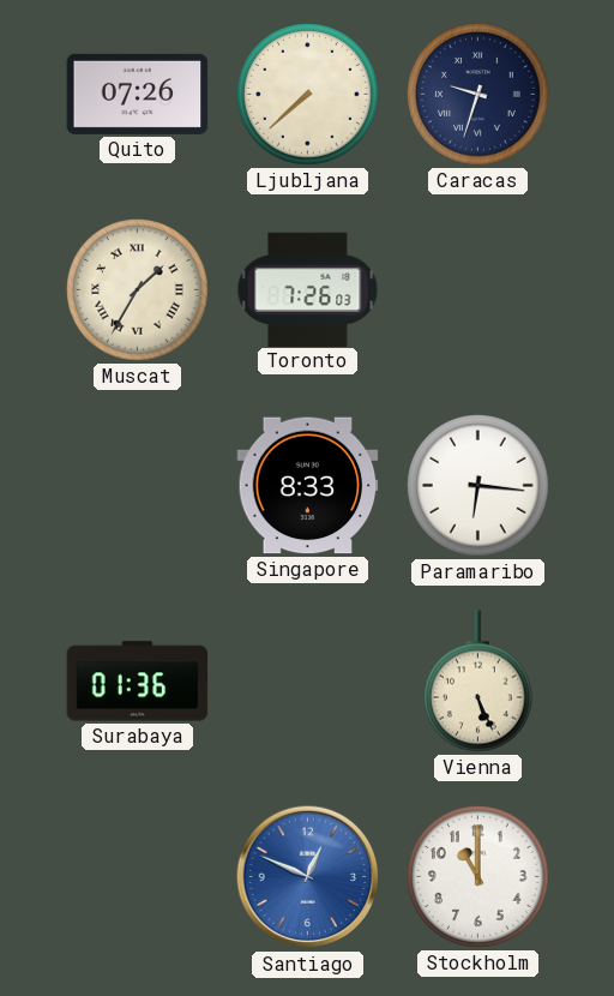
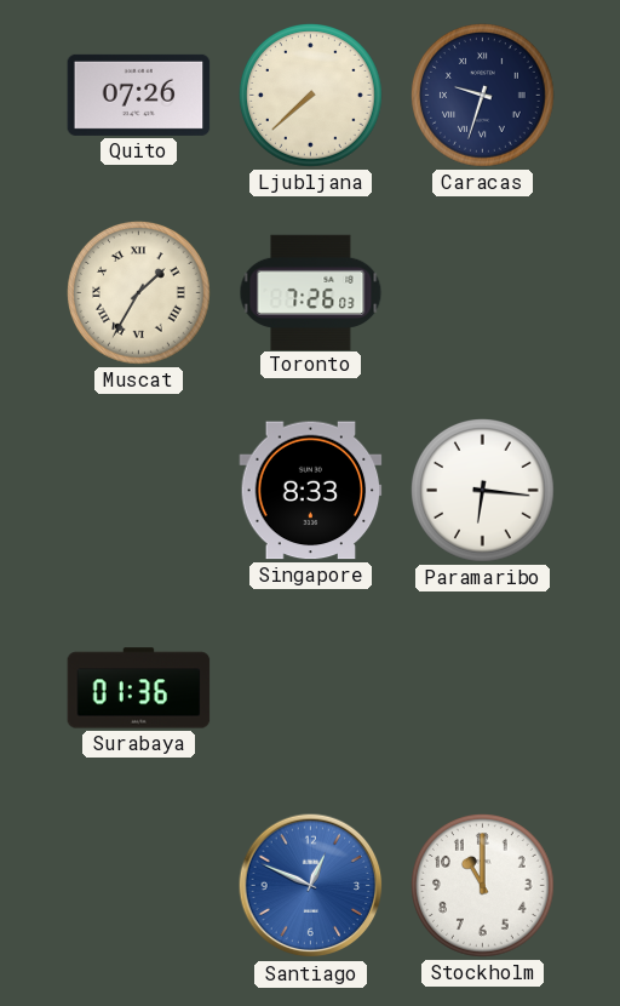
Vienna: 5:26 -> none
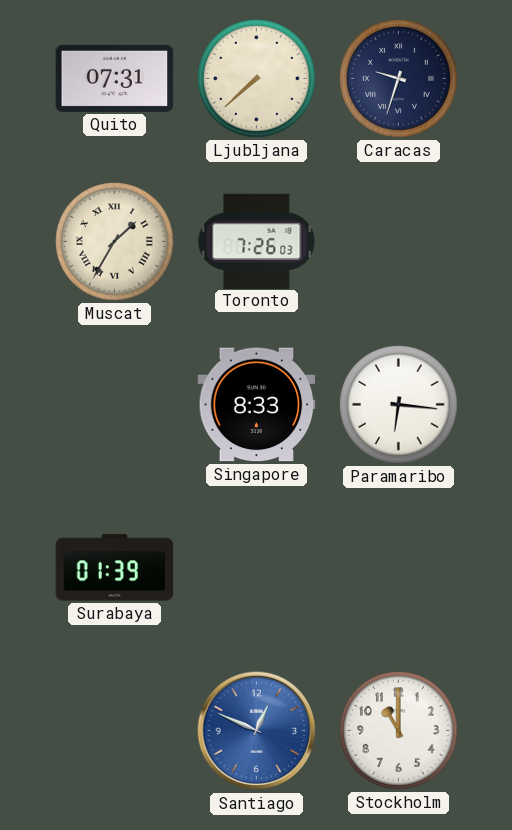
Quito: 07:26 -> 07:31
Surabaya: 01:36 -> 01:39
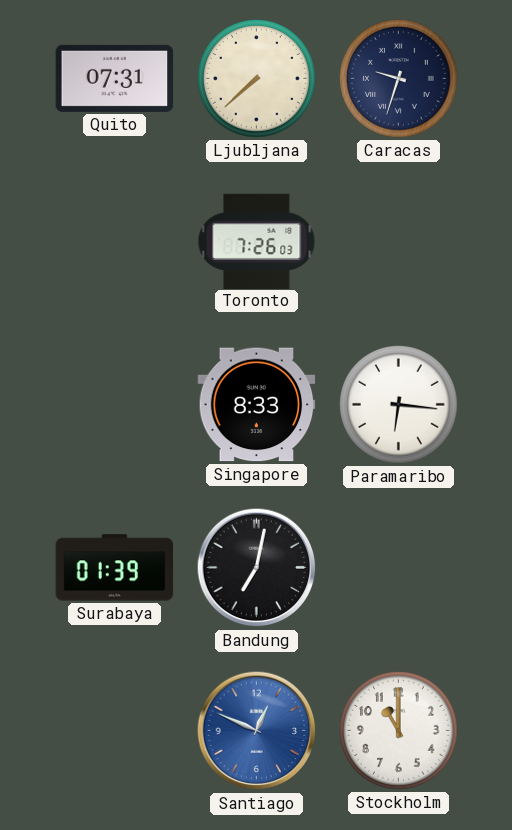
Muscat: 1:35 -> none
Bandung: none -> 7:02
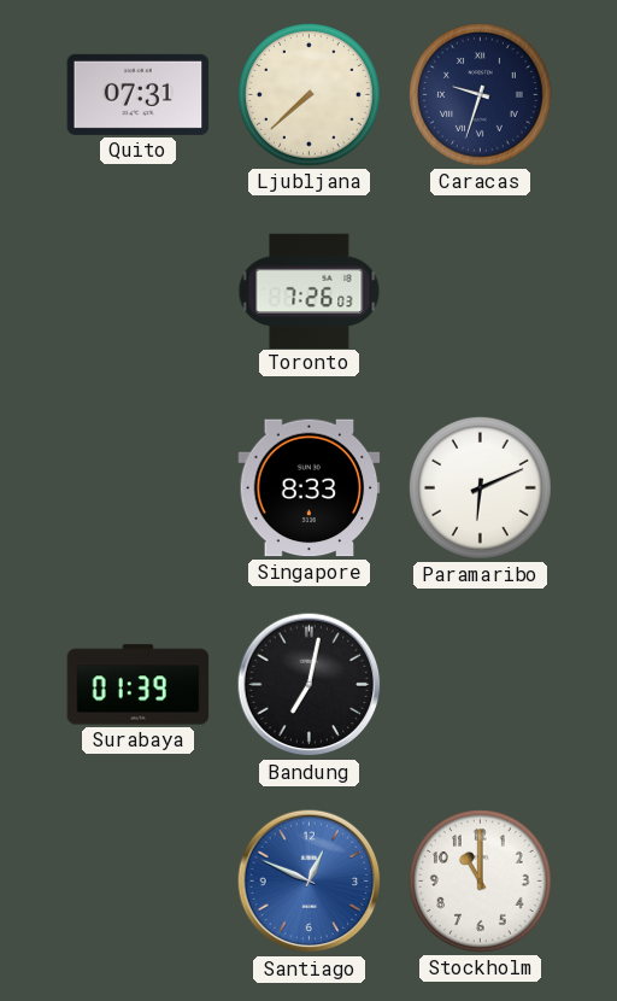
Paramaribo: 6:16 -> 6:11
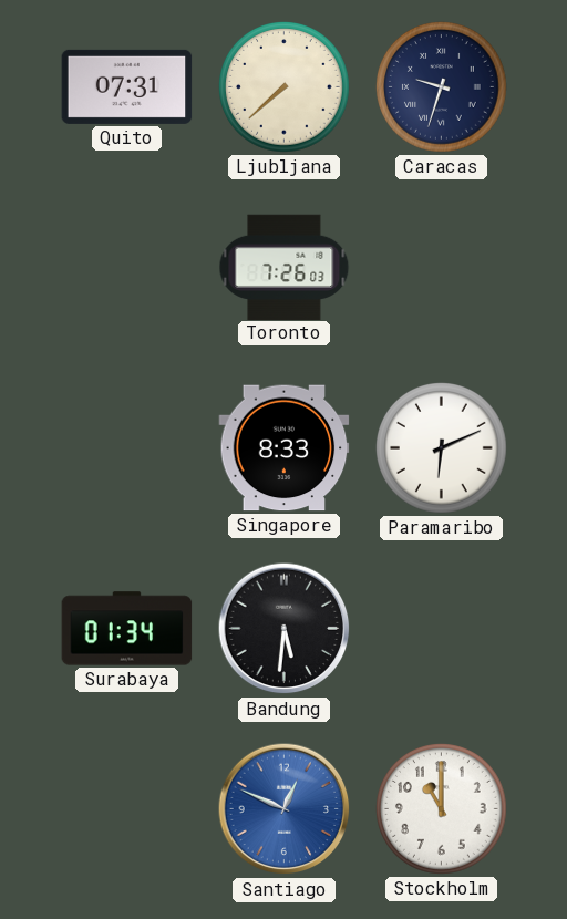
Surabaya: 01:39 -> 01:34
Bandung: 7:02 -> 5:31
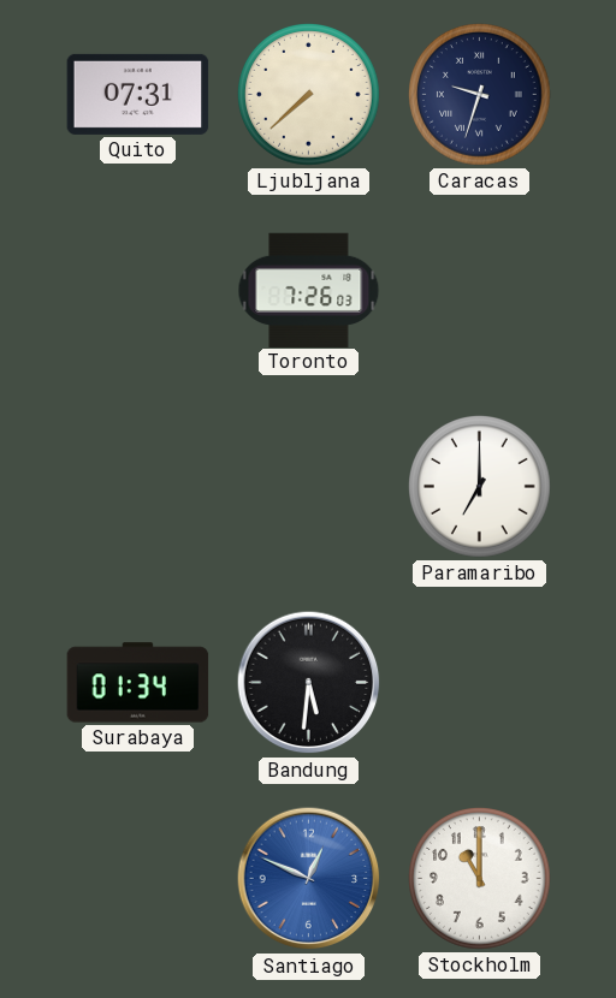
Singapore: 8:33 -> none
Paramaribo: 6:11 -> 7:00
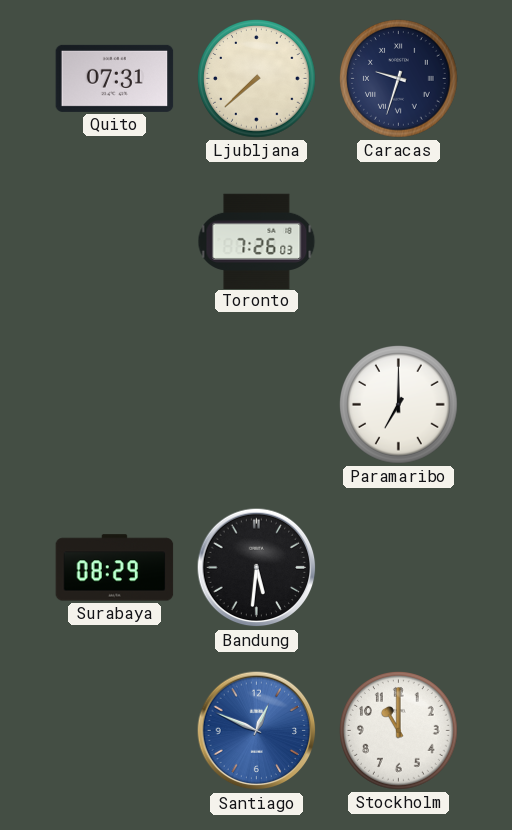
Surabaya: 01:34 -> 08:29
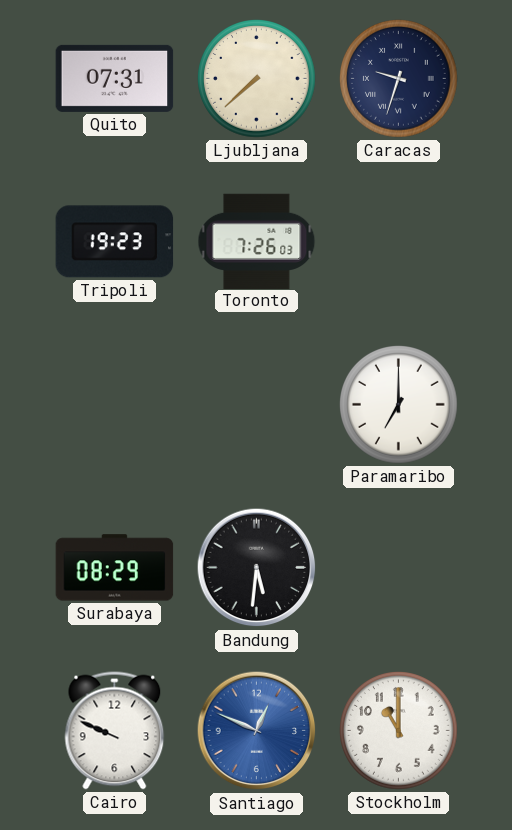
Tripoli: none -> 19:23
Cairo: none -> 9:49
